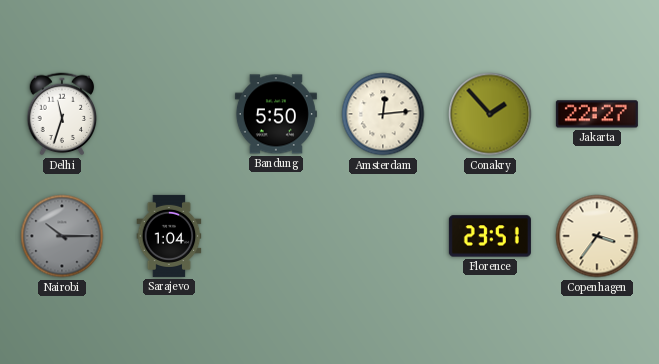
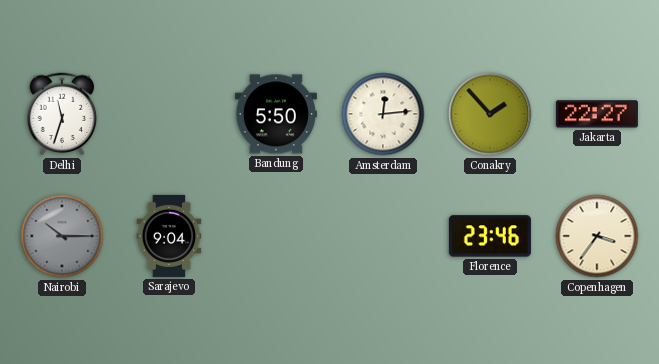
Sarajevo: 1:04 -> 9:04
Florence: 23:51 -> 23:46
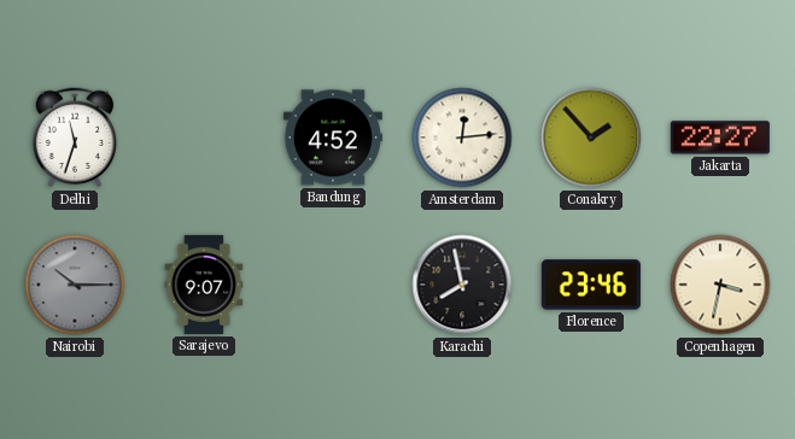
Bandung: 5:50 -> 4:52
Sarajevo: 9:04 -> 9:07
Karachi: none -> 7:58
Copenhagen: 3:36 -> 3:32
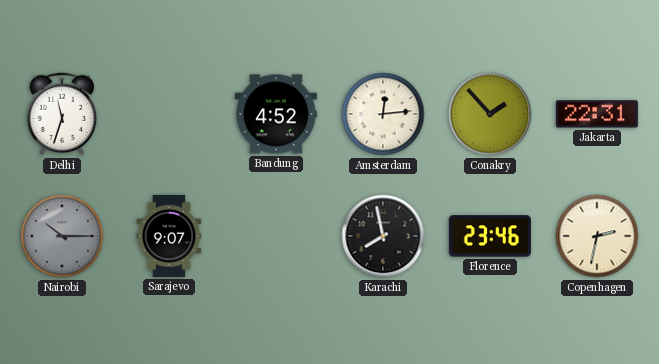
Jakarta: 22:27 -> 22:31
Copenhagen: 3:32 -> 2:32
